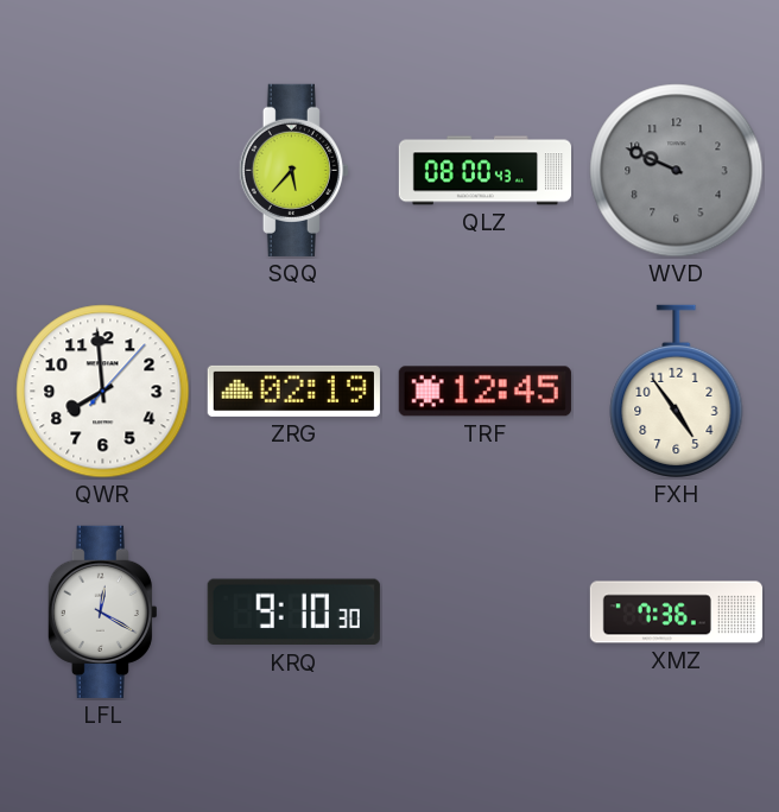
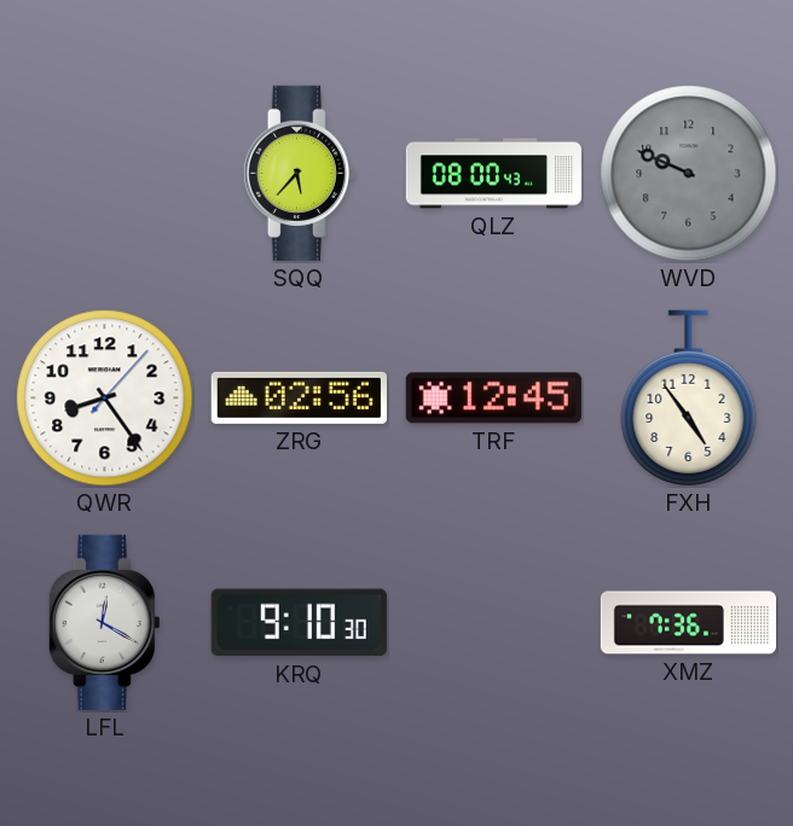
QWR: 7:59 -> 8:24
ZRG: 02:19 -> 02:56
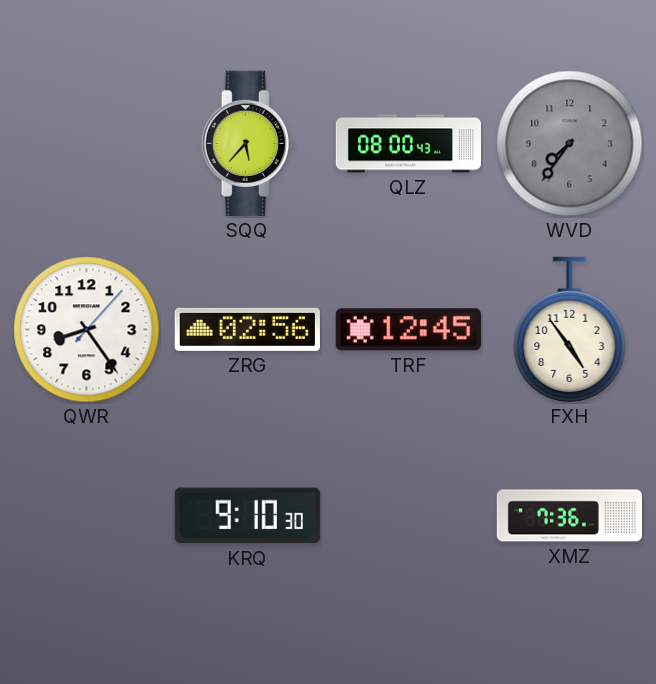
WVD: 9:49 -> 7:36
LFL: 12:20 -> none
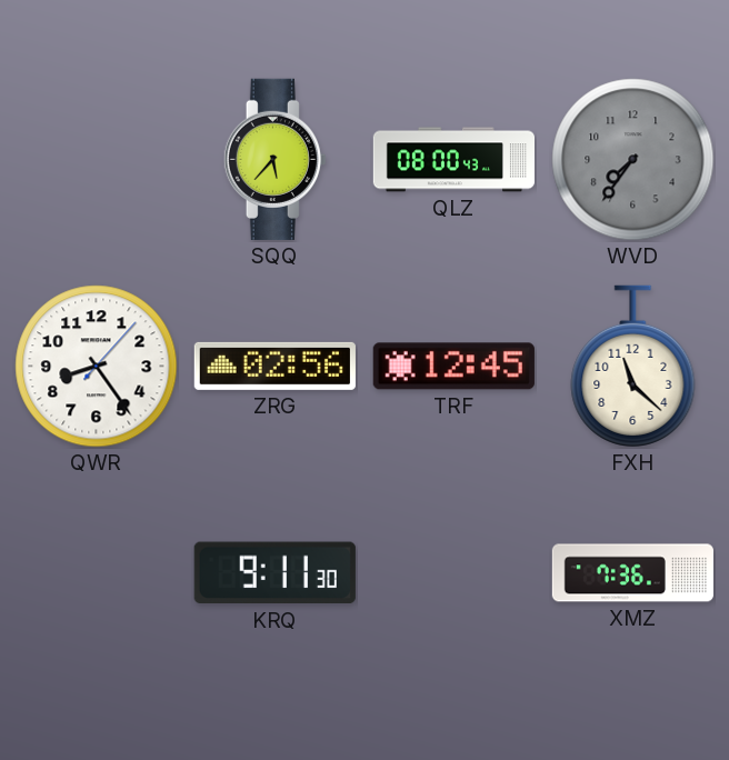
FXH: 4:54 -> 11:22
KRQ: 9:10 -> 9:11
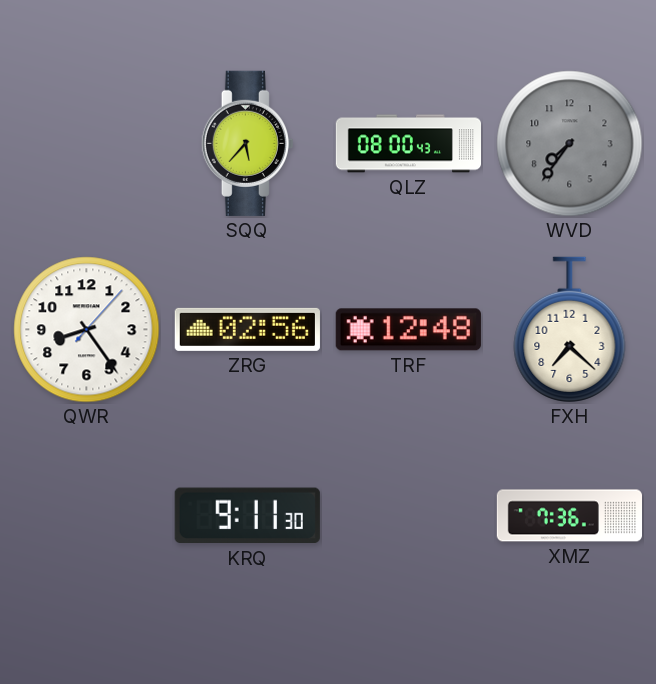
TRF: 12:45 -> 12:48
FXH: 11:22 -> 7:22
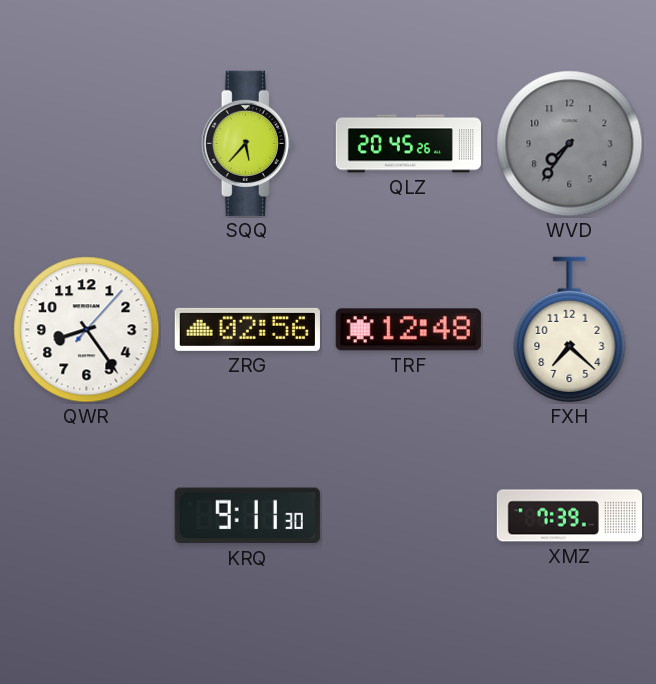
QLZ: 08:00 -> 20:45
XMZ: 7:36 -> 7:39
